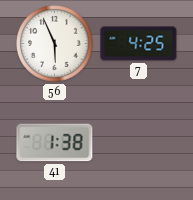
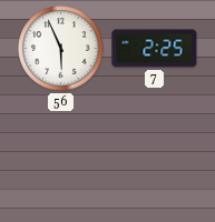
7: 4:25 -> 2:25
41: 1:38 -> none
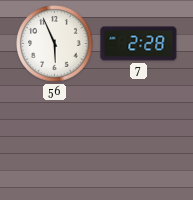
7: 2:25 -> 2:28
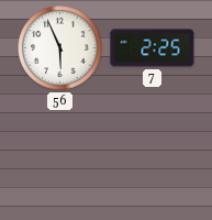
7: 2:28 -> 2:25
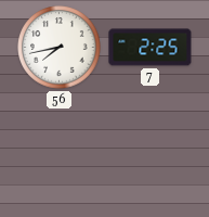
56: 5:56 -> 7:43
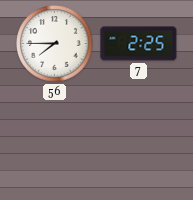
56: 7:43 -> 7:45
